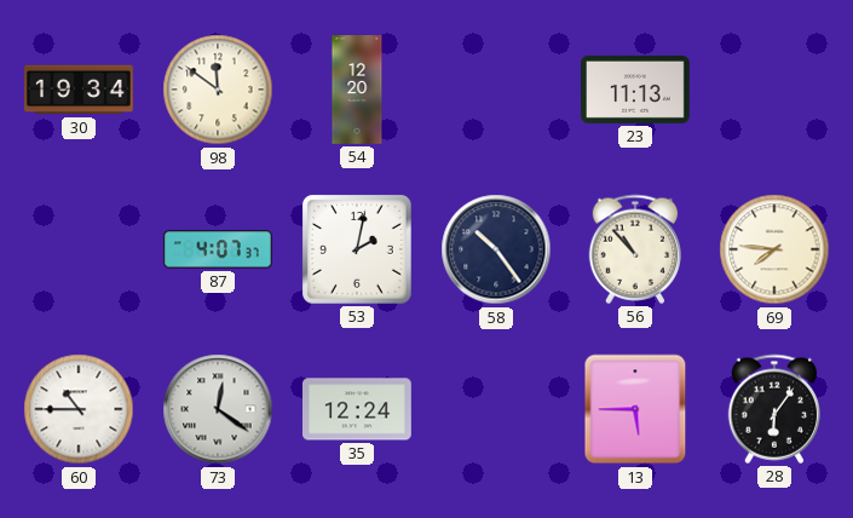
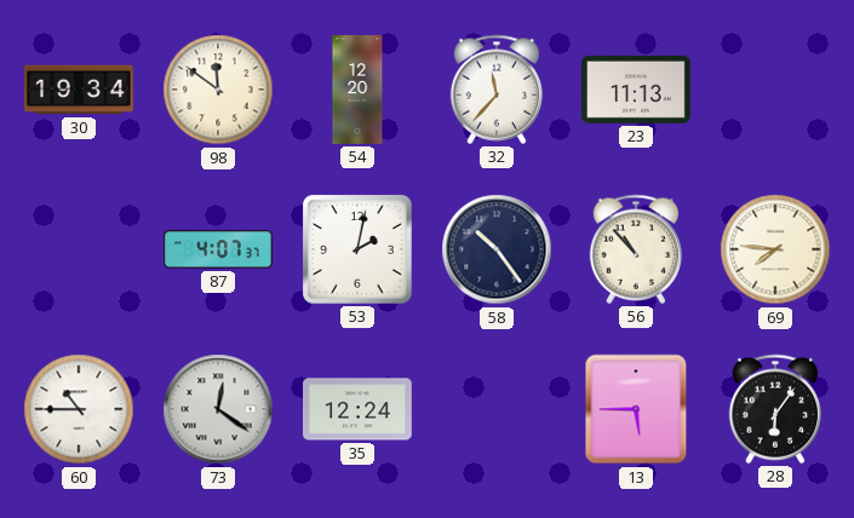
32: none -> 11:37
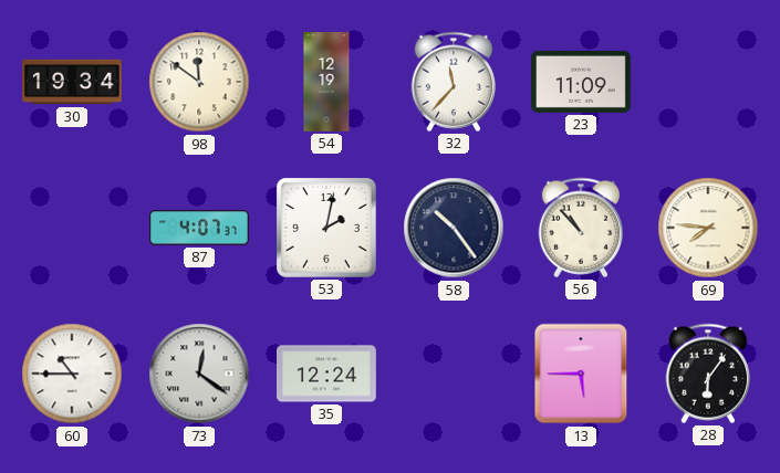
54: 12:20 -> 12:19
23: 11:13 -> 11:09
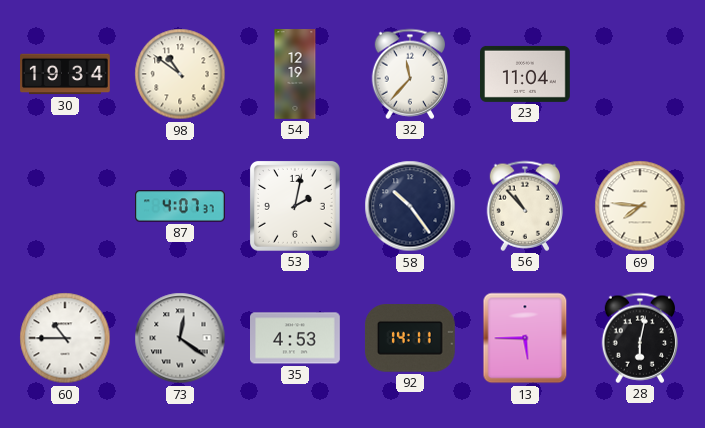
98: 11:51 -> 10:51
23: 11:09 -> 11:04
35: 12:24 -> 4:53
92: none -> 14:11
28: 6:06 -> 6:02
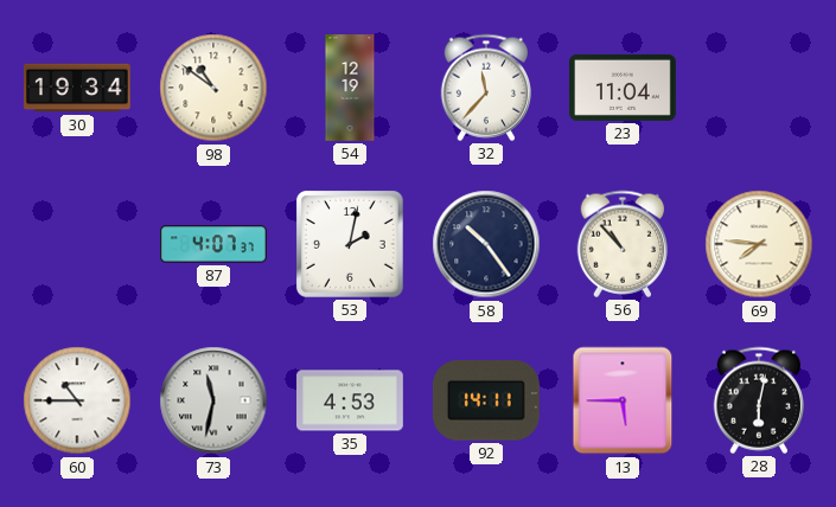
73: 12:21 -> 11:32
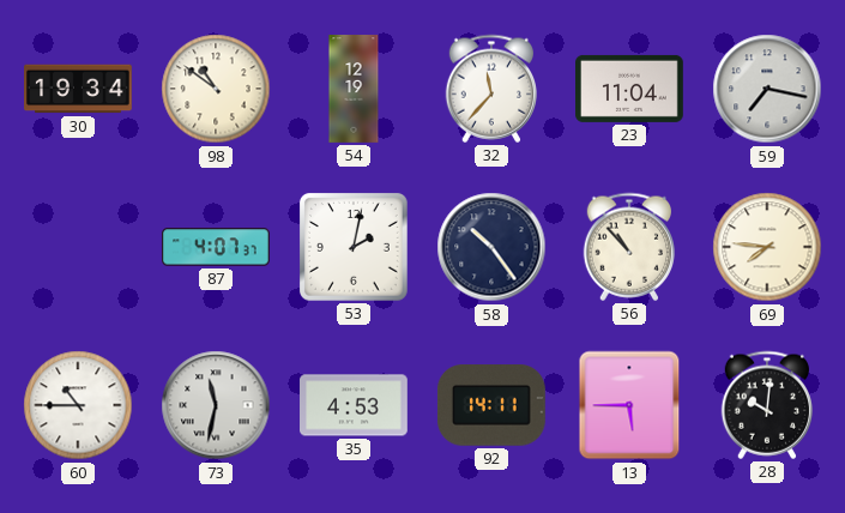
59: none -> 7:17
28: 6:02 -> 10:01
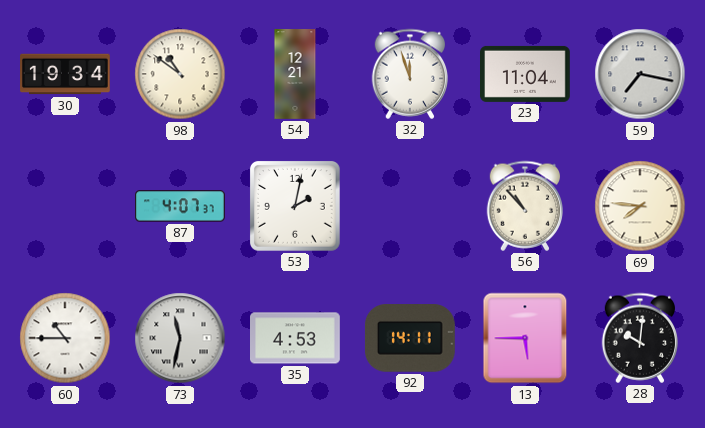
54: 12:19 -> 12:21
32: 11:37 -> 11:57
58: 10:24 -> none
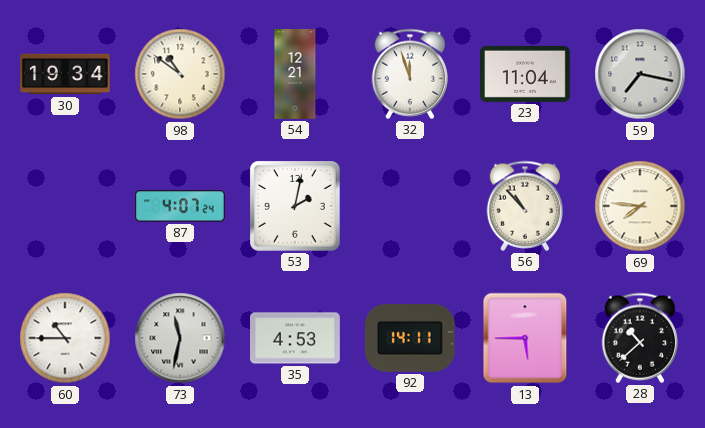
87: 4:07:37 -> 4:07:24
28: 10:01 -> 10:38
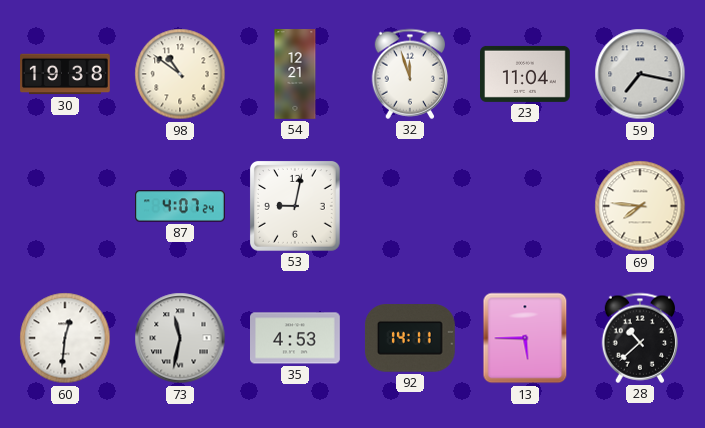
30: 19:34 -> 19:38
53: 2:02 -> 9:02
56: 10:53 -> none
60: 10:45 -> 12:31
